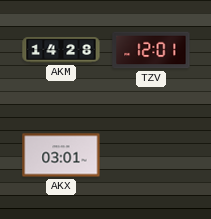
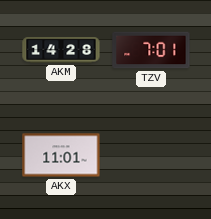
TZV: 12:01 -> 7:01
AKX: 03:01 -> 11:01
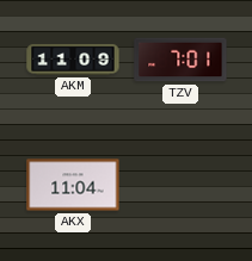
AKM: 14:28 -> 11:09
AKX: 11:01 -> 11:04
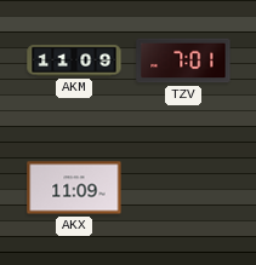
AKX: 11:04 -> 11:09
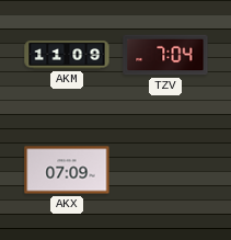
TZV: 7:01 -> 7:04
AKX: 11:09 -> 07:09
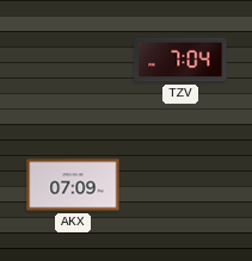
AKM: 11:09 -> none
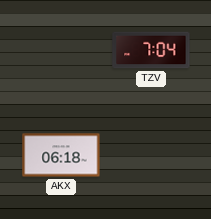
AKX: 07:09 -> 06:18
